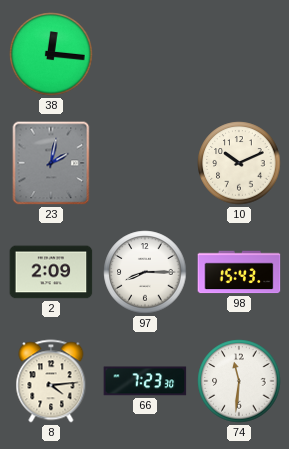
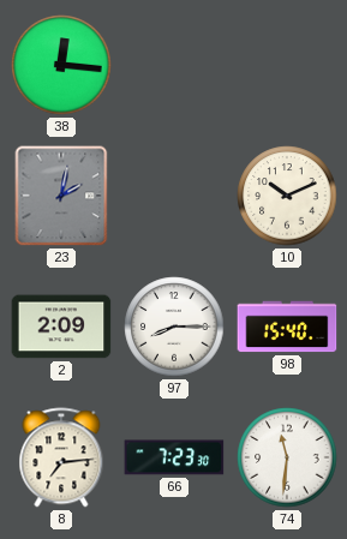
98: 15:43 -> 15:40
8: 4:14 -> 7:14
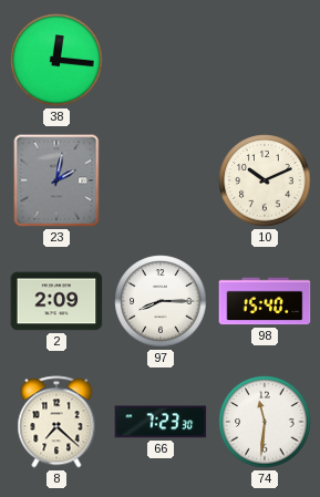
8: 7:14 -> 7:22
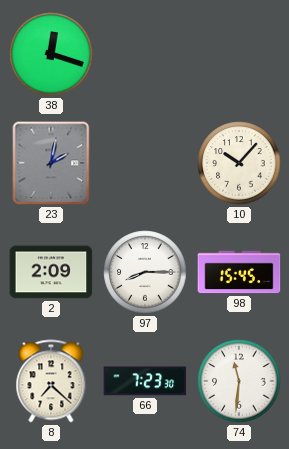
38: 12:16 -> 12:18
10: 10:11 -> 10:07
98: 15:40 -> 15:45
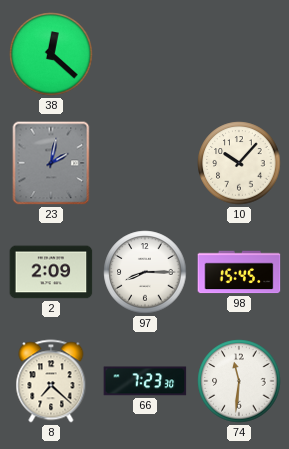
38: 12:18 -> 12:22
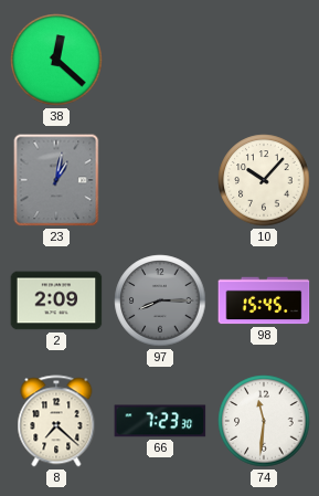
23: 2:02 -> 1:02
97 dial: white -> grey
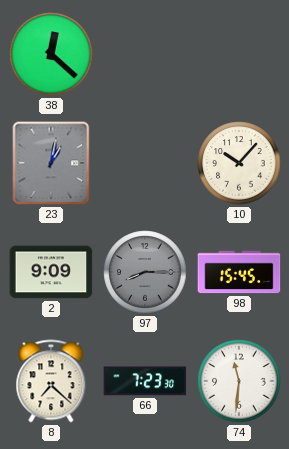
2: 2:09 -> 9:09
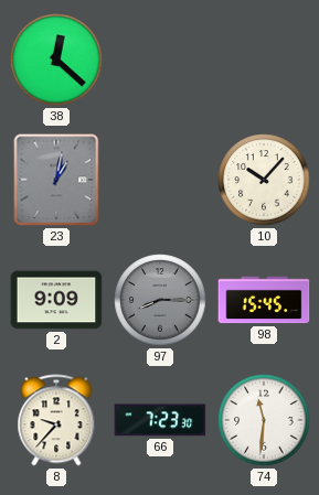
8: 7:22 -> 9:37
